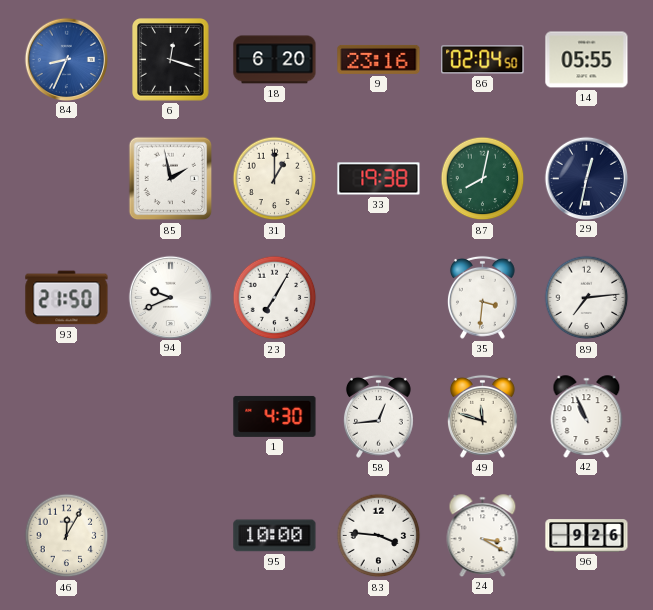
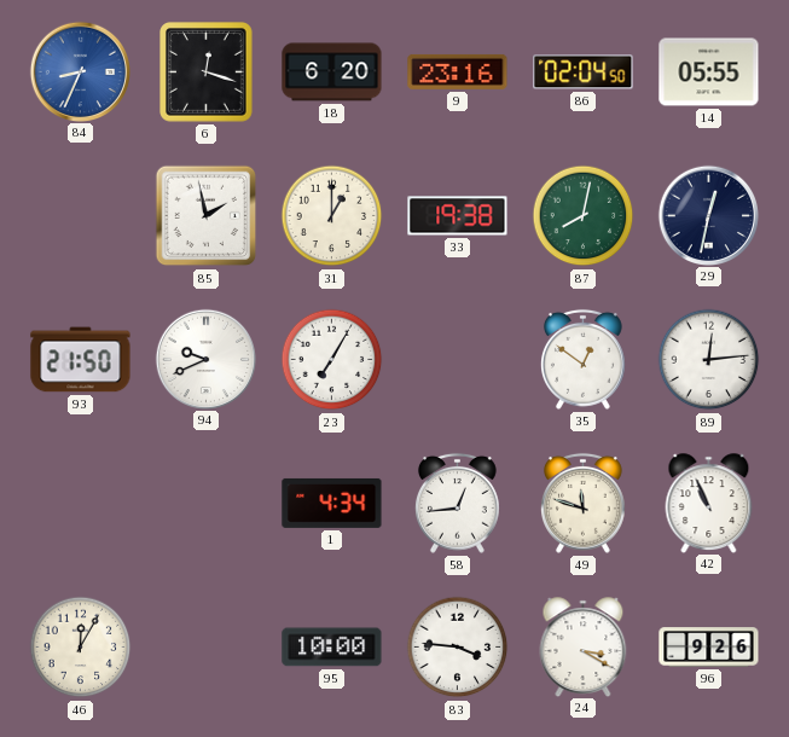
35: 3:31 -> 12:51
89: 7:14 -> 12:14
1: 4:30 -> 4:34
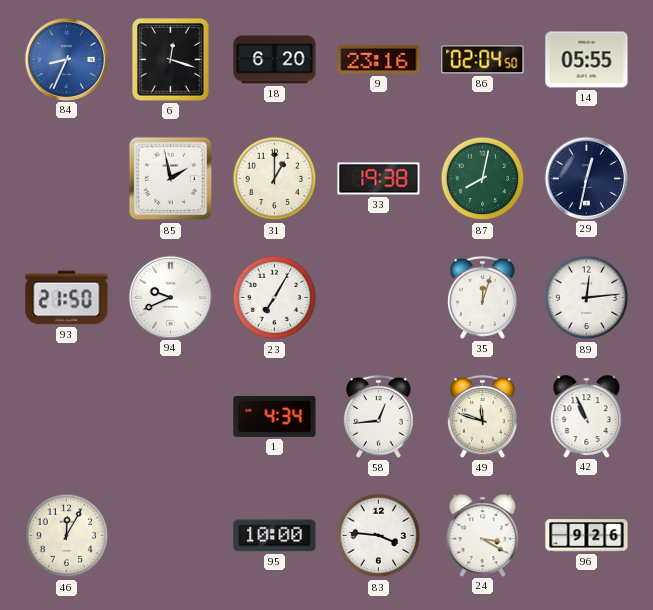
35: 12:51 -> 12:03
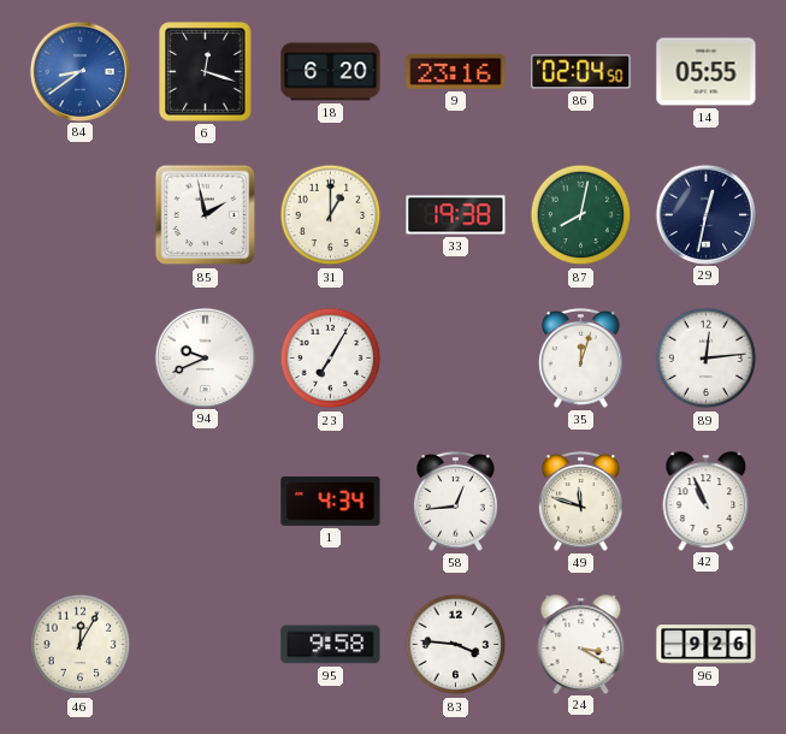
84: 8:34 -> 8:39
93: 21:50 -> none
95: 10:00 -> 9:58
